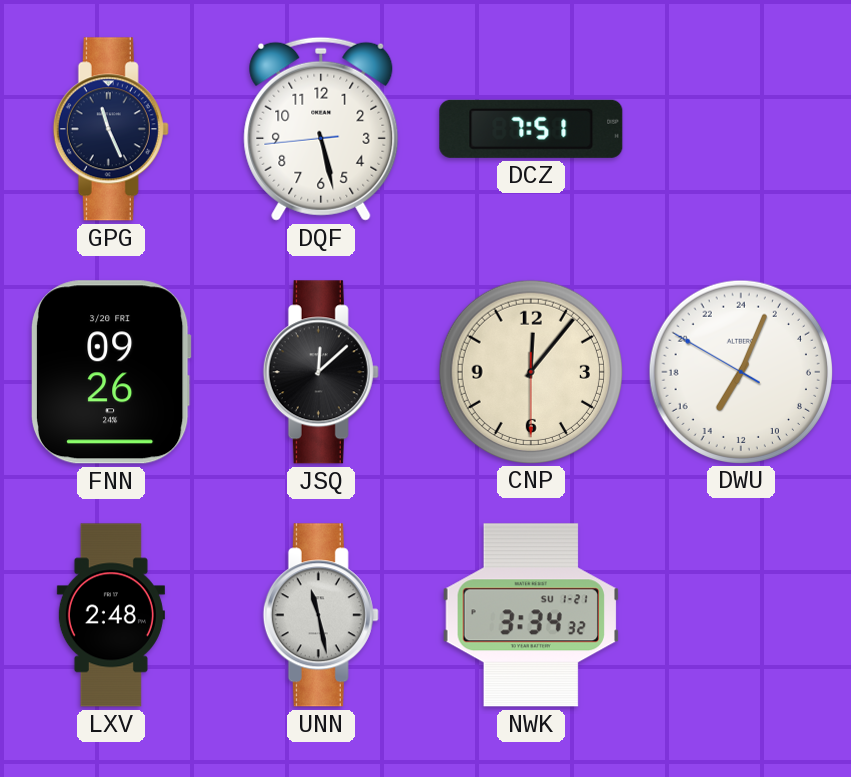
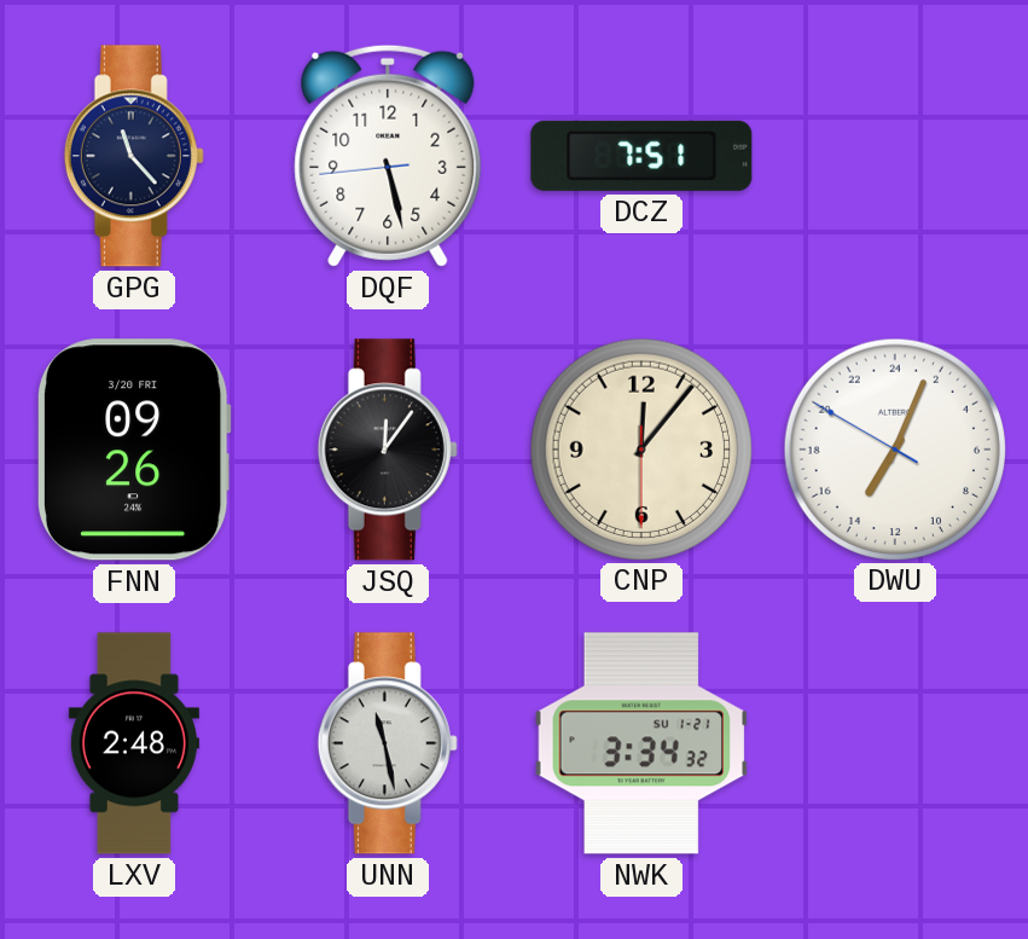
GPG: 11:26 -> 11:23
JSQ: 12:08 -> 12:06
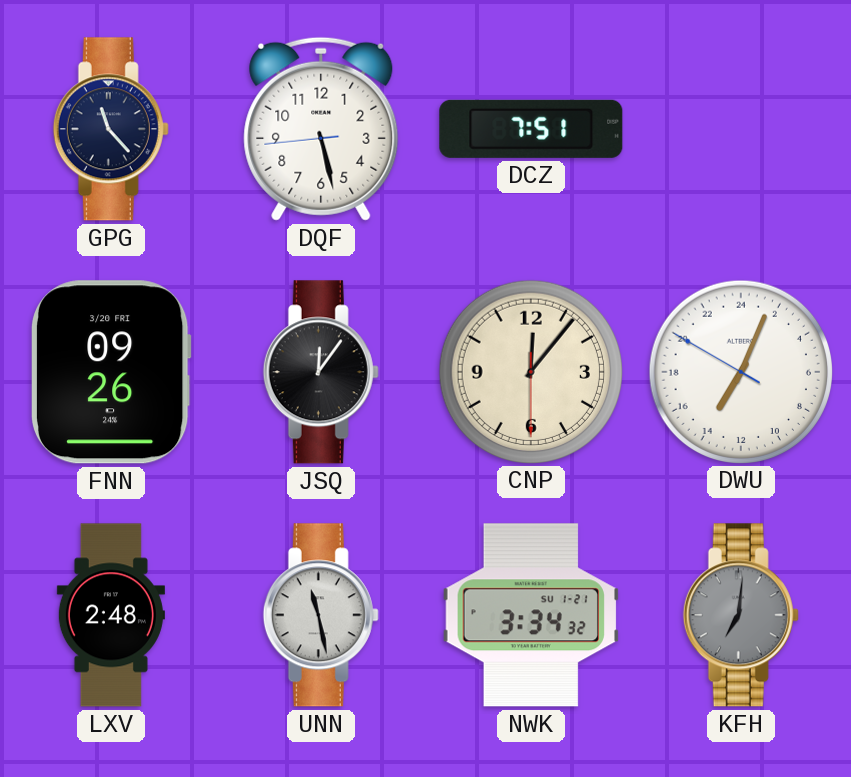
KFH: none -> 7:01
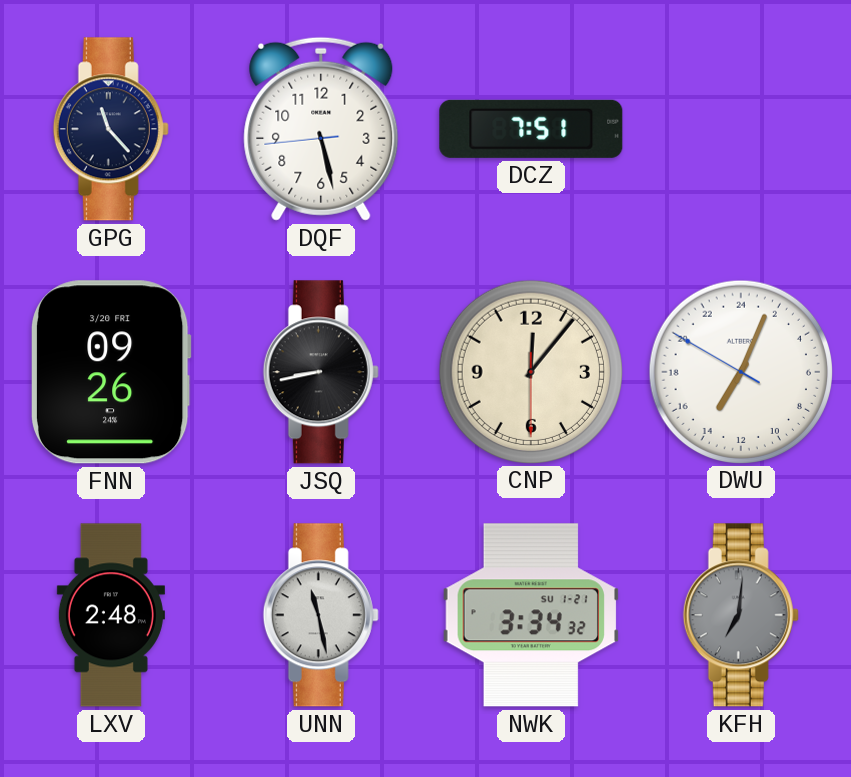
JSQ: 12:06 -> 8:43
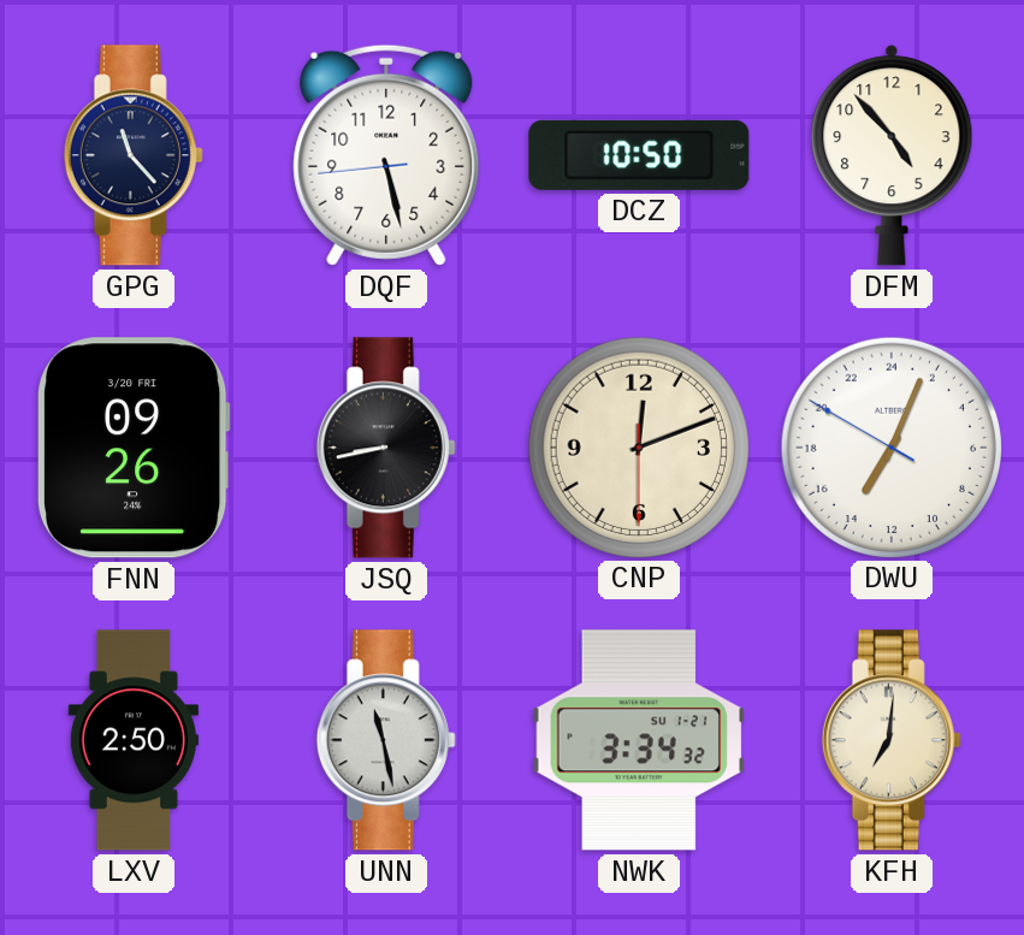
DCZ: 7:51 -> 10:50
DFM: none -> 4:53
CNP: 12:06 -> 12:11
LXV: 2:48 -> 2:50
KFH dial: grey -> cream
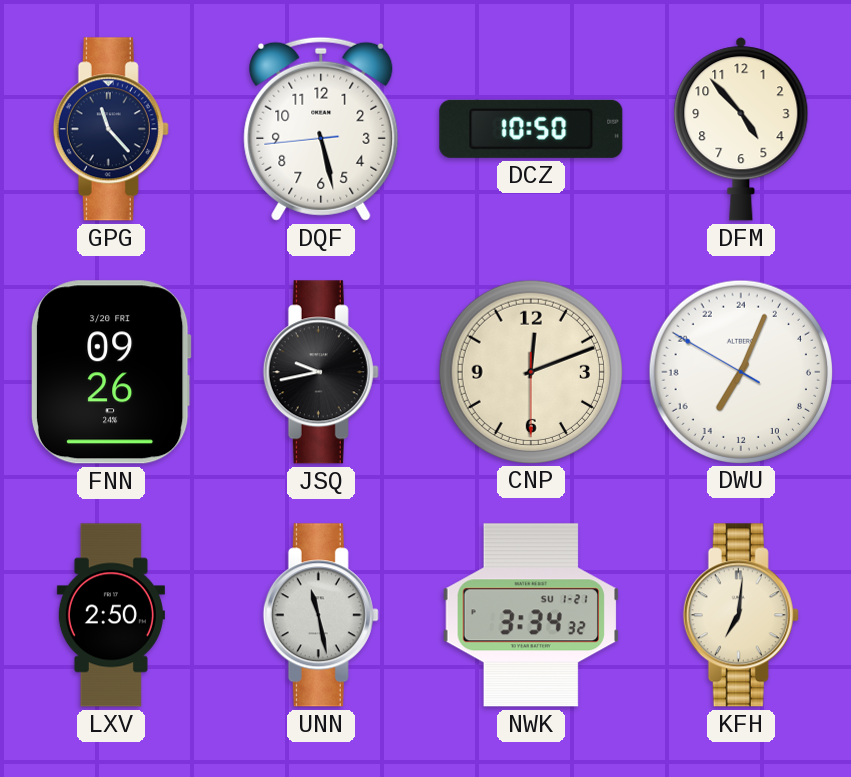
JSQ: 8:43 -> 9:43
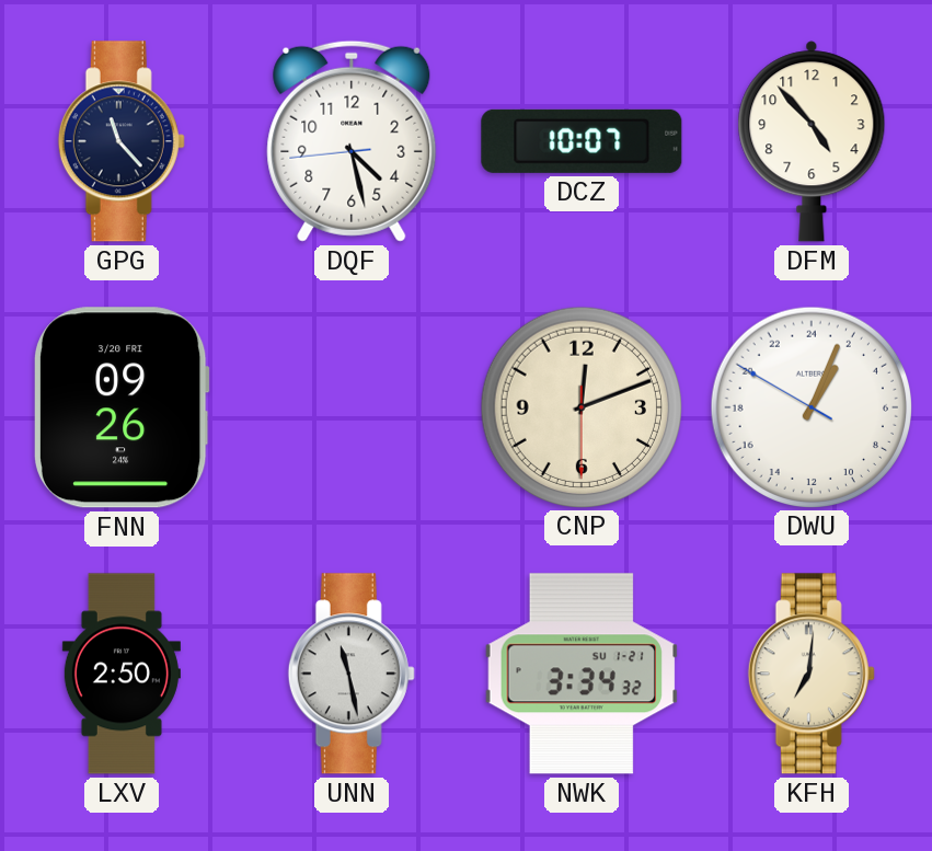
DQF: 5:27 -> 4:27
DCZ: 10:50 -> 10:07
JSQ: 9:43 -> none
DWU: 14:03 -> 2:03
